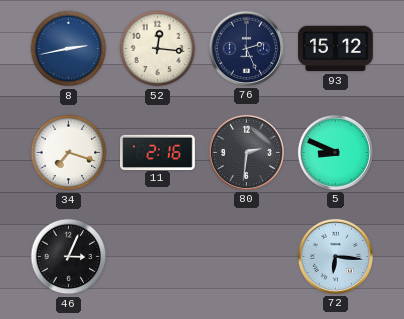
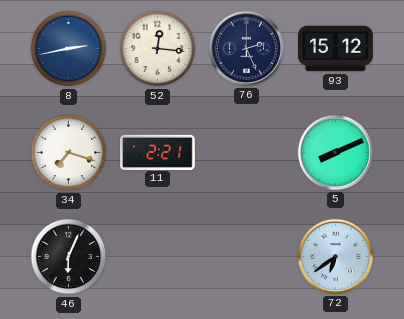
11: 2:16 -> 2:21
80: 2:31 -> none
5: 8:49 -> 8:11
46: 3:04 -> 6:04
72: 6:16 -> 6:39
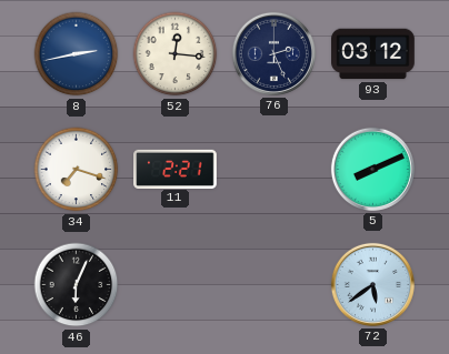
93: 15:12 -> 03:12
72: 6:39 -> 5:39
